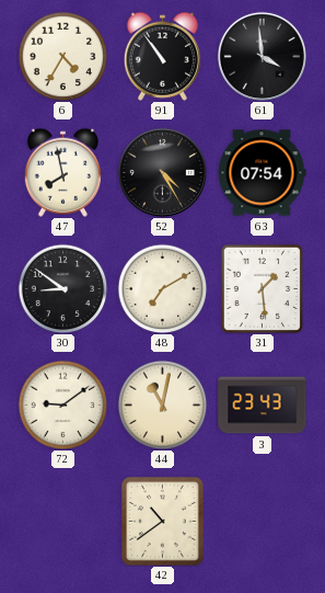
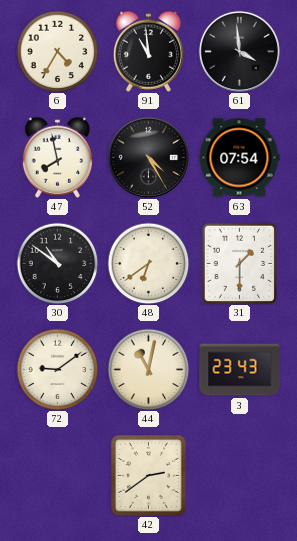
91: 10:54 -> 10:59
30: 8:51 -> 10:51
48: 7:10 -> 6:39
31: 1:29 -> 1:30
42: 10:39 -> 2:39
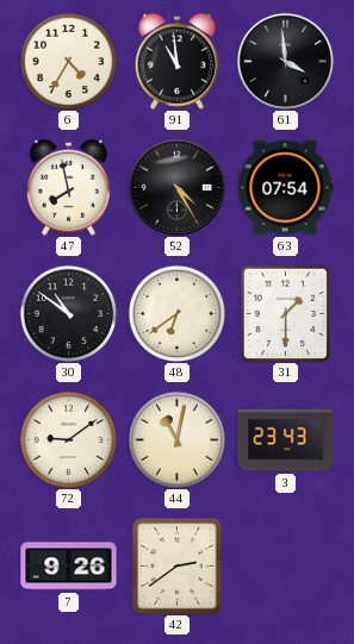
7: none -> 9:26
